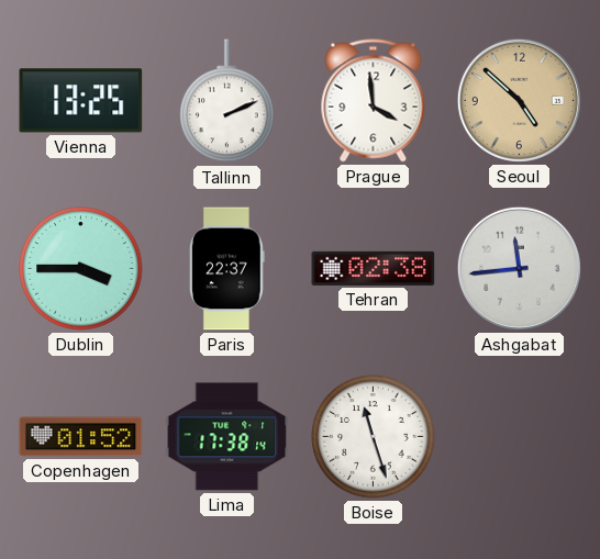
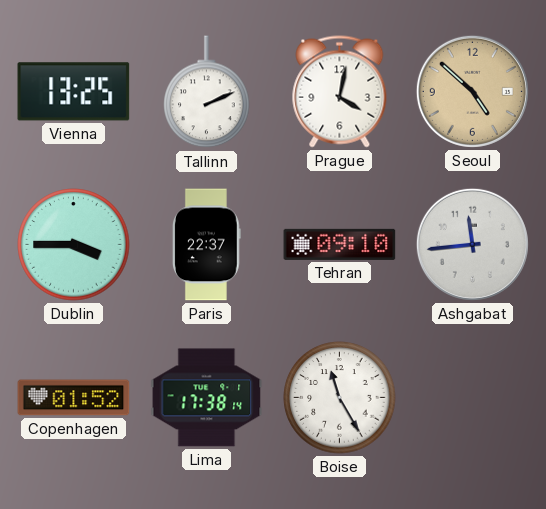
Prague: 3:59 -> 4:02
Tehran: 02:38 -> 09:10
Boise: 11:27 -> 11:25
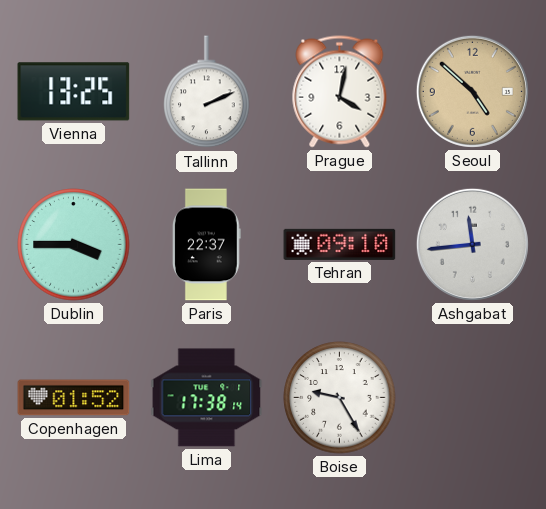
Boise: 11:25 -> 9:25
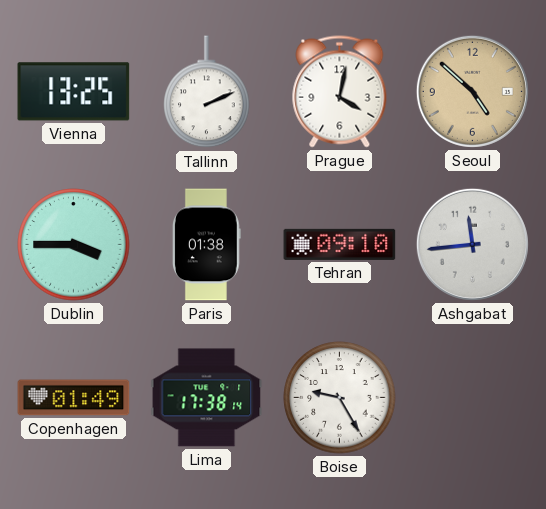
Paris: 22:37 -> 01:38
Copenhagen: 01:52 -> 01:49
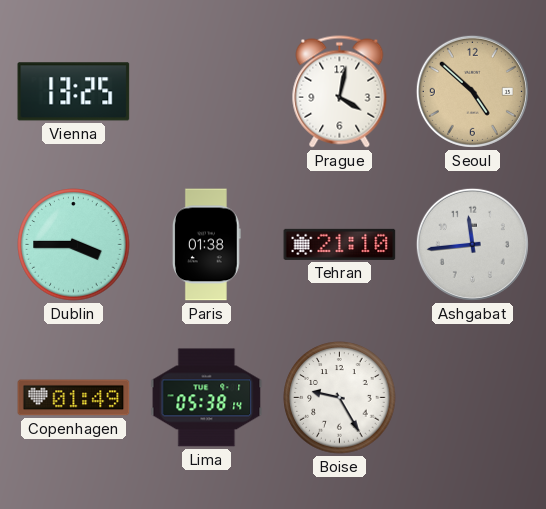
Tallinn: 2:11 -> none
Tehran: 09:10 -> 21:10
Lima: 17:38 -> 05:38
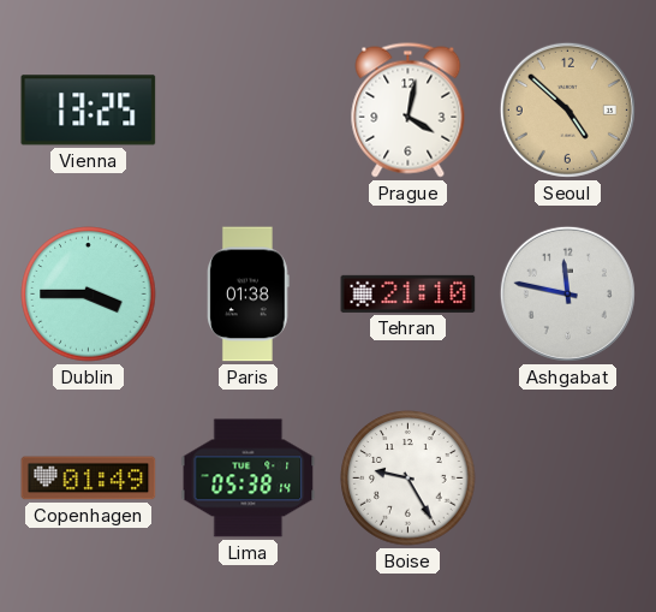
Ashgabat: 11:44 -> 11:47
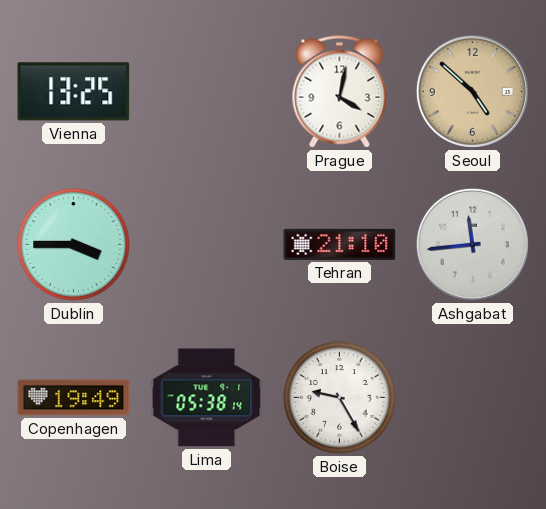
Paris: 01:38 -> none
Ashgabat: 11:47 -> 11:44
Copenhagen: 01:49 -> 19:49
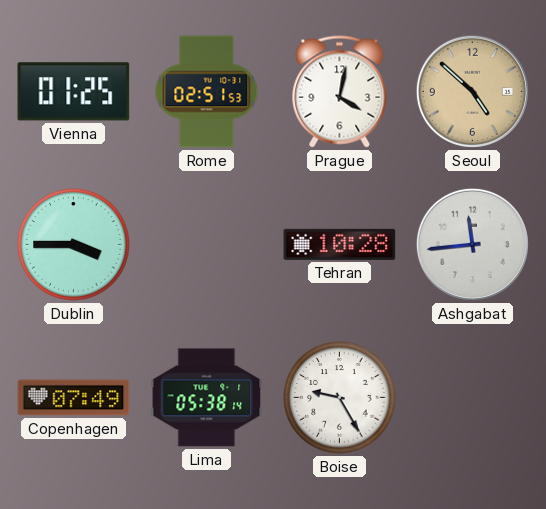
Vienna: 13:25 -> 01:25
Rome: none -> 02:51
Tehran: 21:10 -> 10:28
Copenhagen: 19:49 -> 07:49
